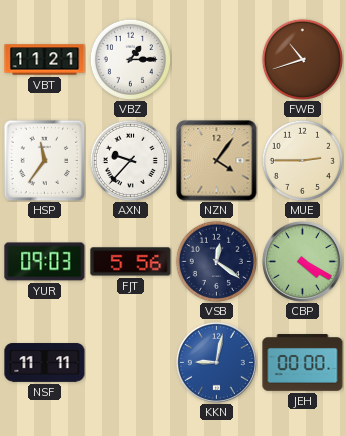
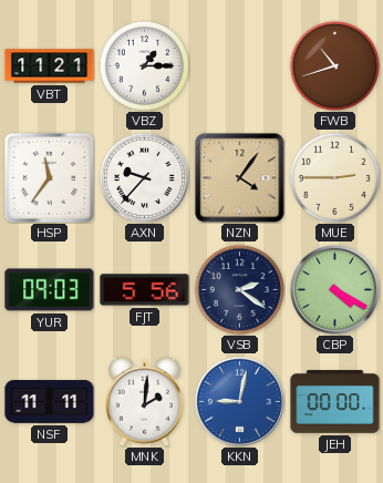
VSB: 12:21 -> 2:21
MNK: none -> 2:01
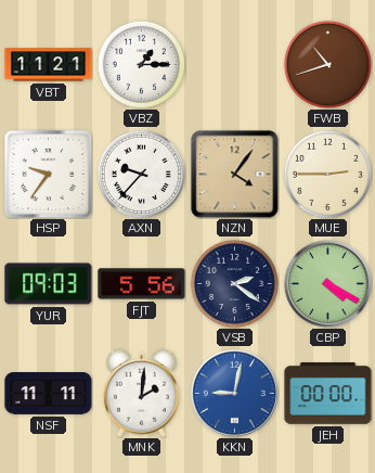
HSP: 11:36 -> 9:36
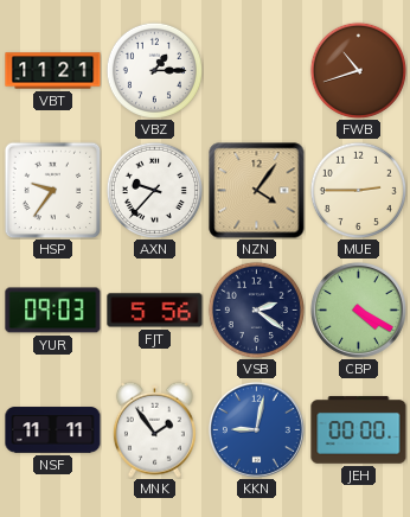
MNK: 2:01 -> 1:54
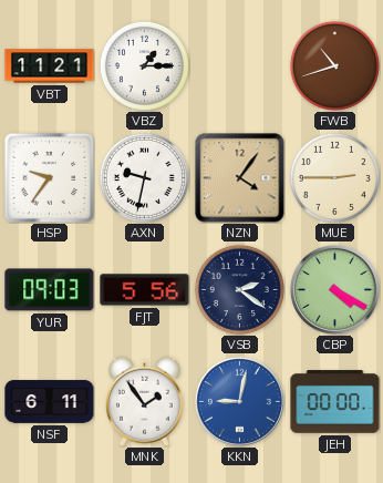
AXN: 9:37 -> 9:32
NSF: 11:11 -> 6:11
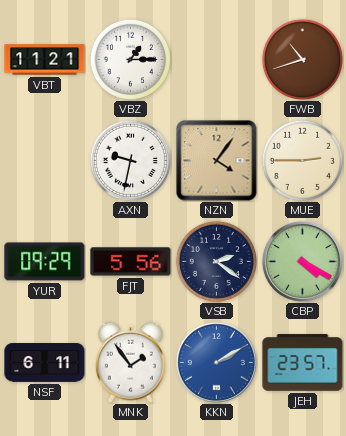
HSP: 9:36 -> none
YUR: 09:03 -> 09:29
KKN: 9:02 -> 2:10
JEH: 00:00 -> 23:57
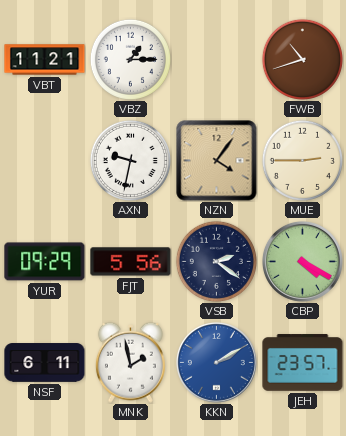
MNK: 1:54 -> 1:58
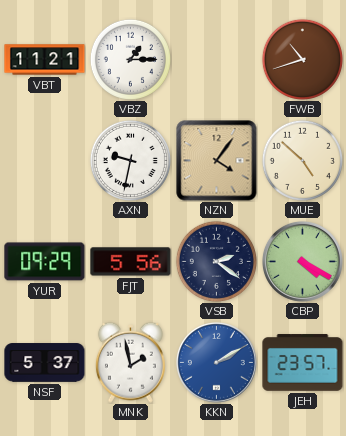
MUE: 2:45 -> 4:52
NSF: 6:11 -> 5:37
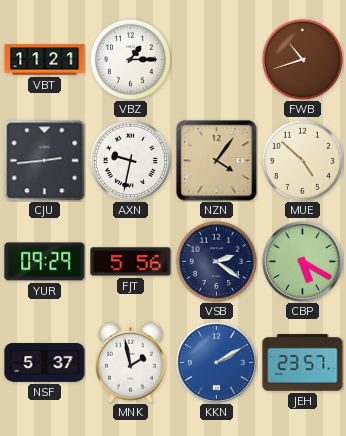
CJU: none -> 2:44
CBP: 4:20 -> 5:20
